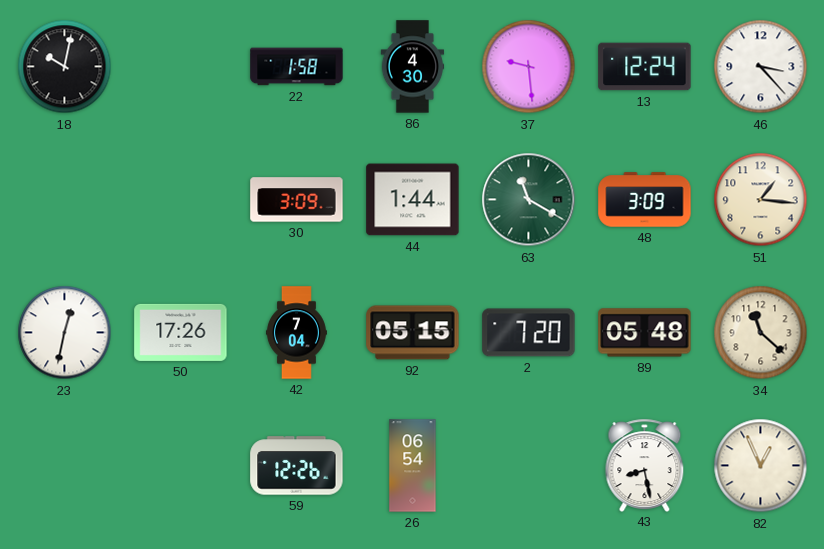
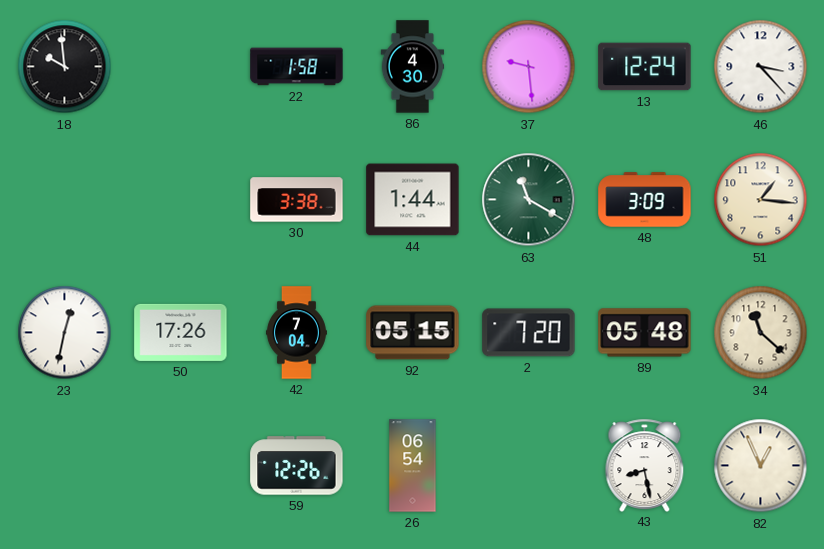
18: 10:02 -> 9:59
30: 3:09 -> 3:38
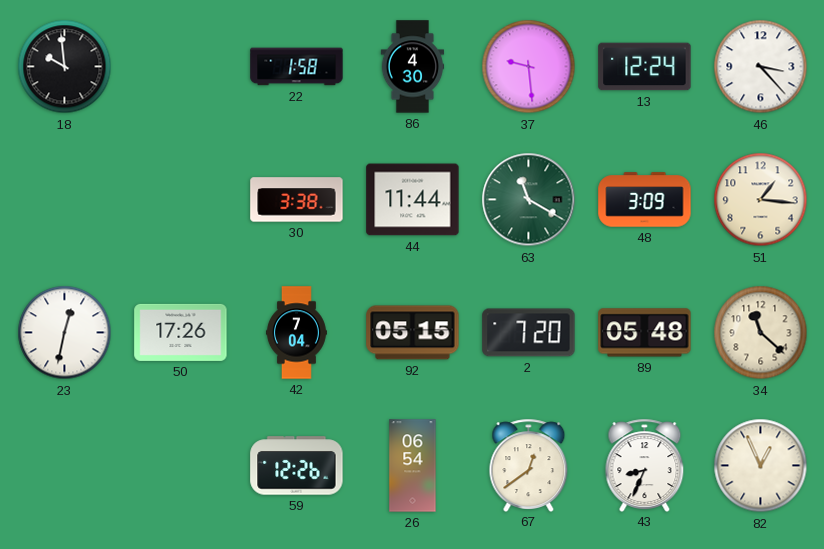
44: 1:44 -> 11:44
67: none -> 12:39
43: 8:28 -> 8:34
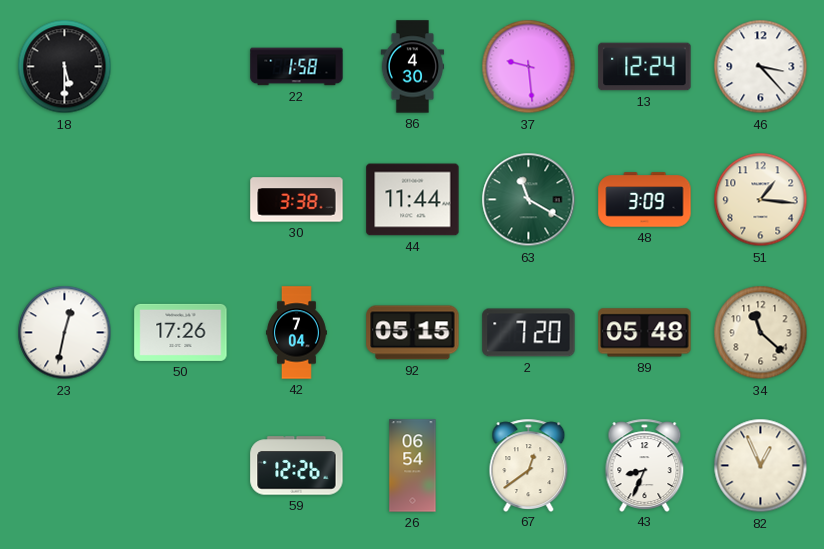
18: 9:59 -> 5:30
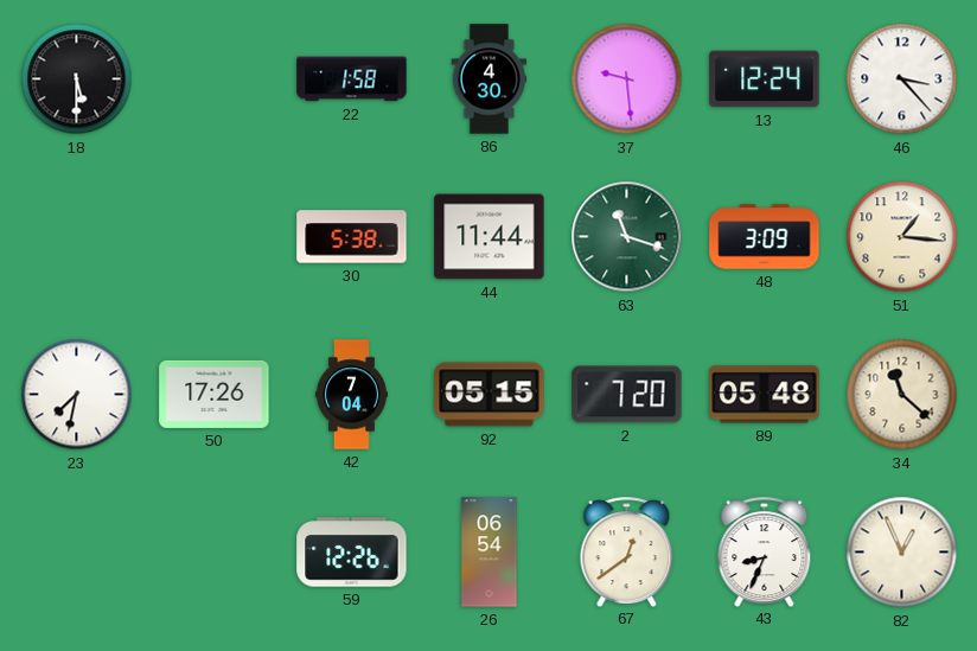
30: 3:38 -> 5:38
63: 11:20 -> 11:18
23: 12:32 -> 7:32
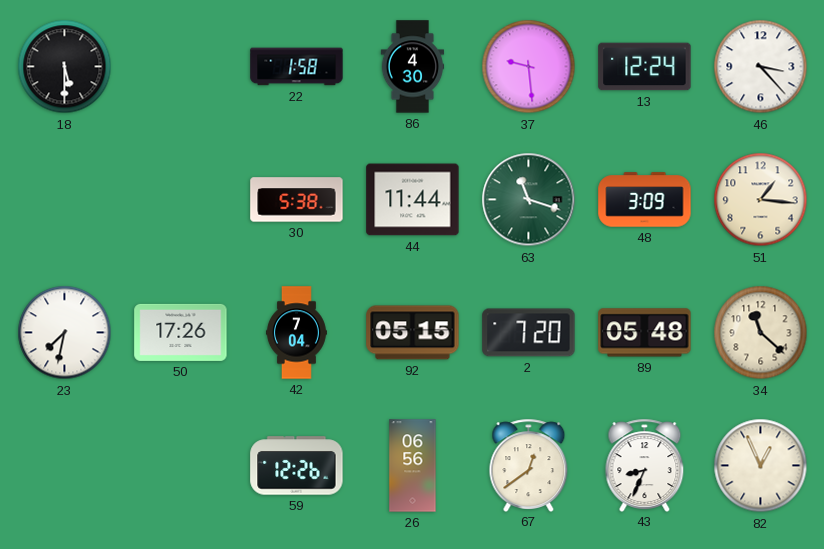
26: 06:54 -> 06:56
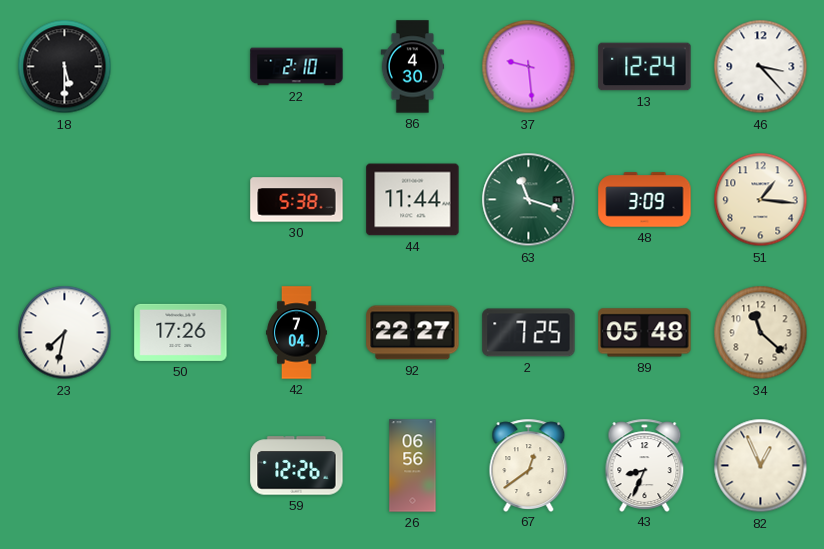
22: 1:58 -> 2:10
92: 05:15 -> 22:27
2: 7:20 -> 7:25
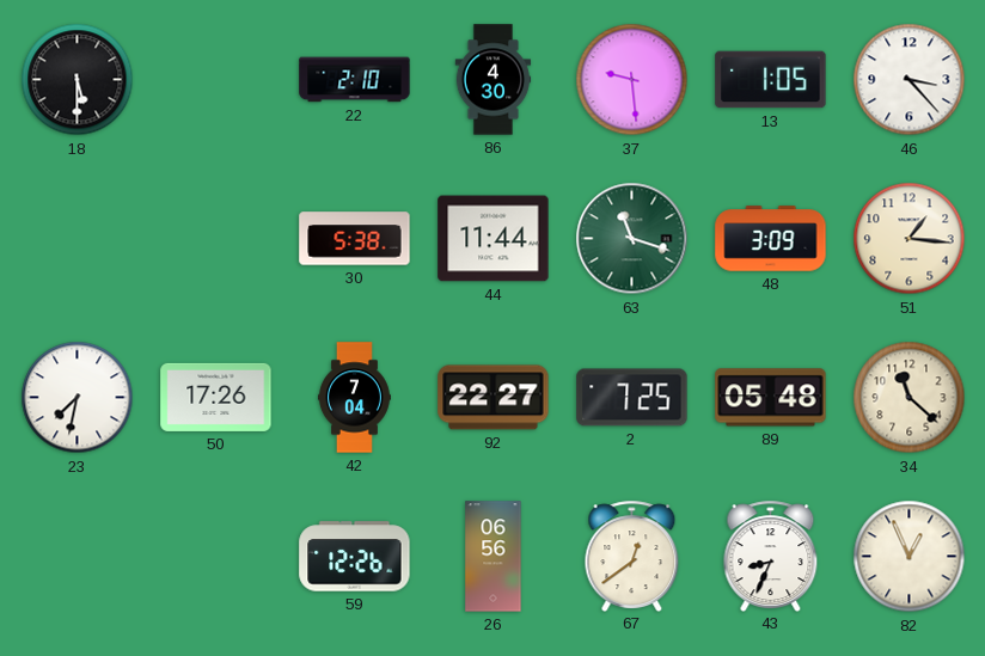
13: 12:24 -> 1:05
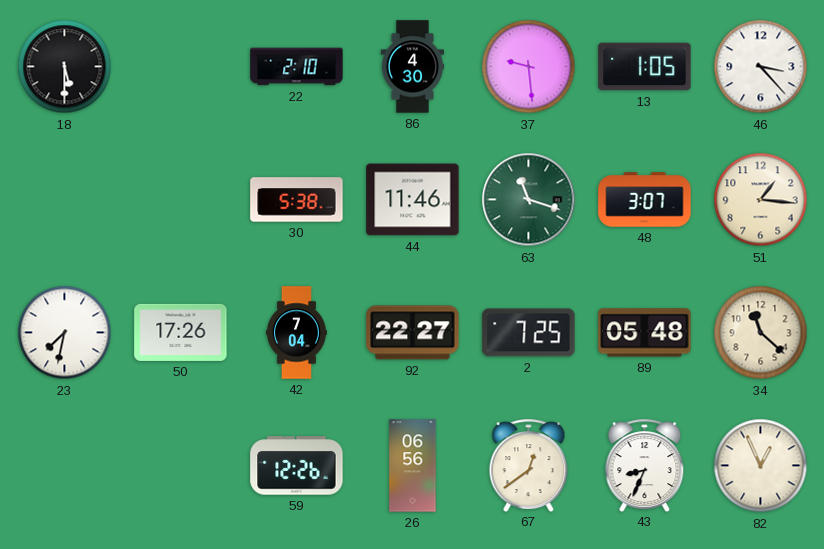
44: 11:44 -> 11:46
48: 3:09 -> 3:07
